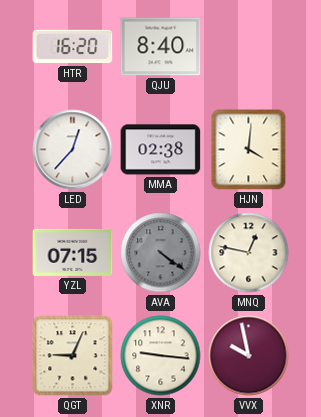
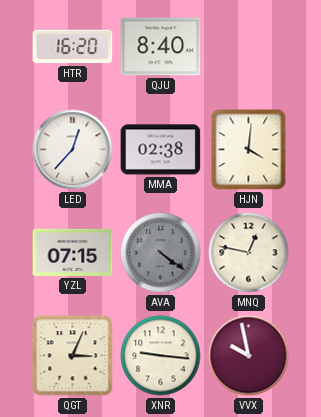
QGT: 9:04 -> 3:04
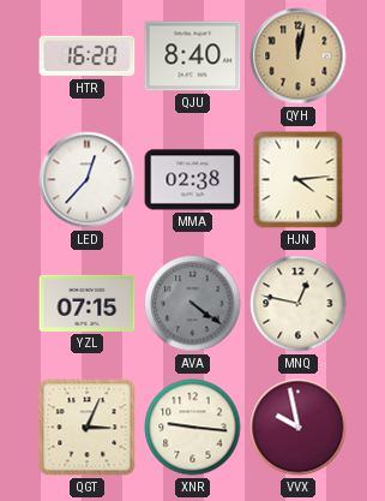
QYH: none -> 12:02
HJN: 4:01 -> 4:14
